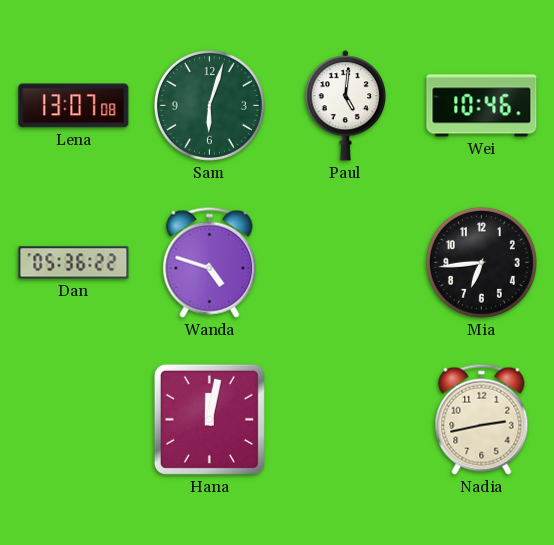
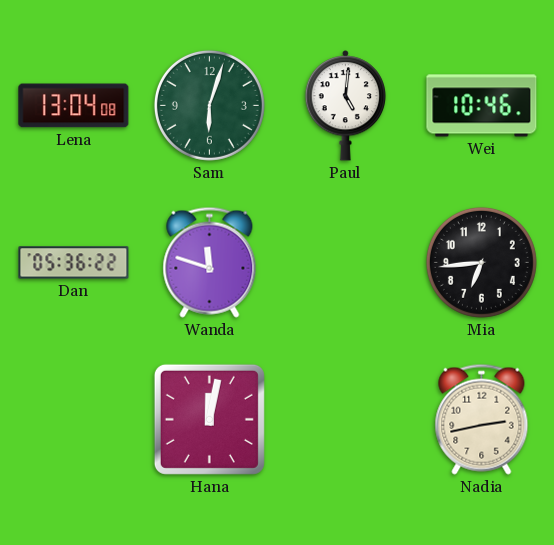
Lena: 13:07 -> 13:04
Wanda: 4:48 -> 11:48
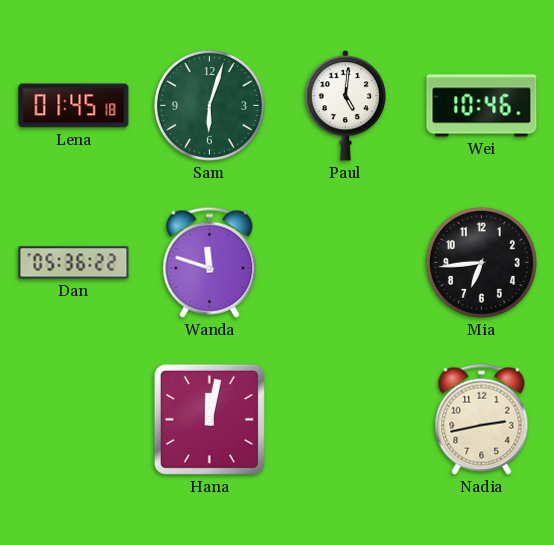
Lena: 13:04 -> 01:45
